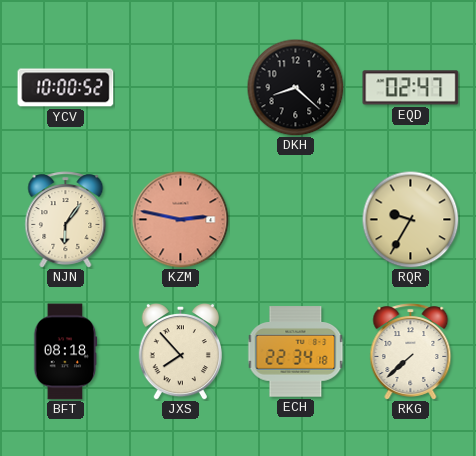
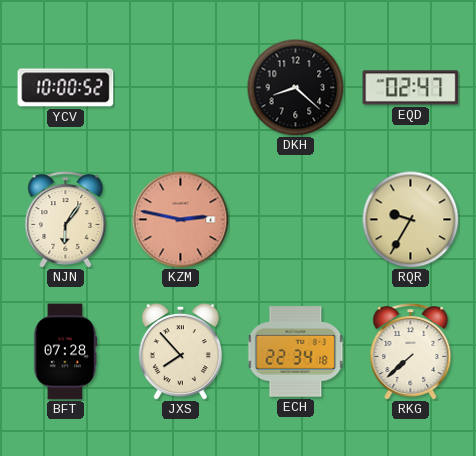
BFT: 08:18 -> 07:28
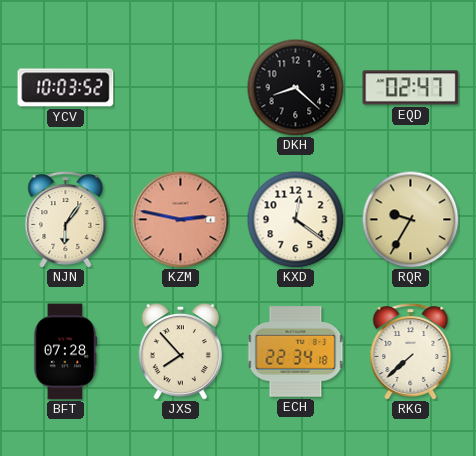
YCV: 10:00 -> 10:03
KXD: none -> 12:21
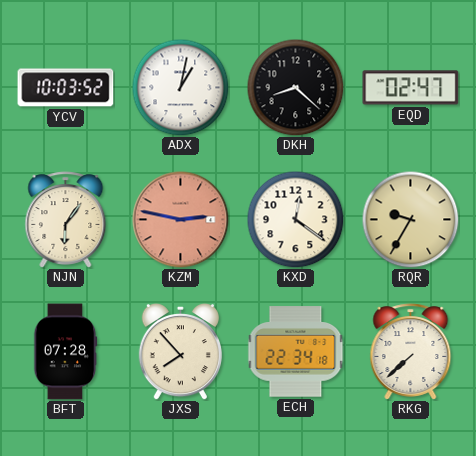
ADX: none -> 1:02
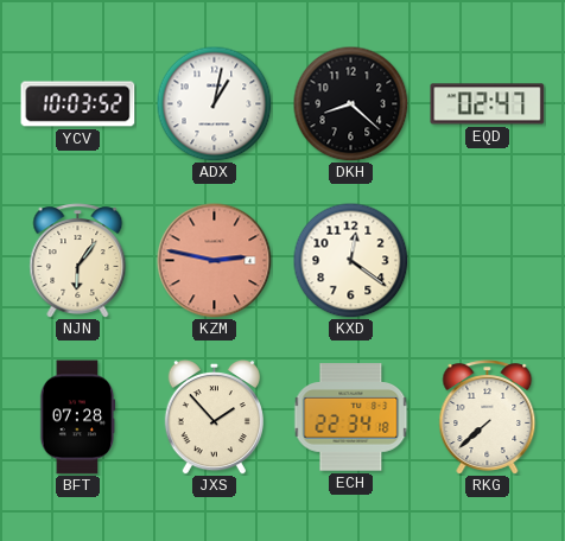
RQR: 9:35 -> none
JXS: 7:53 -> 1:53
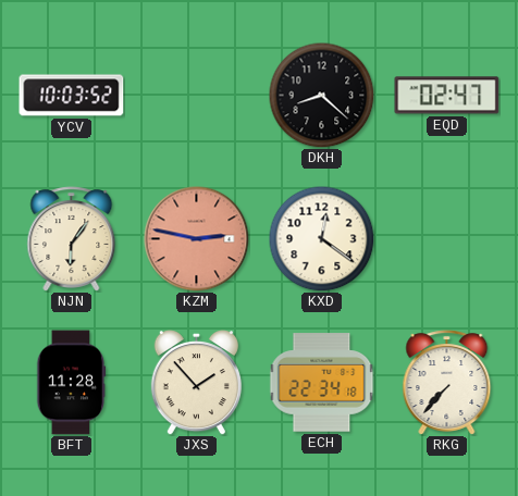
ADX: 1:02 -> none
BFT: 07:28 -> 11:28
RKG: 7:38 -> 7:37
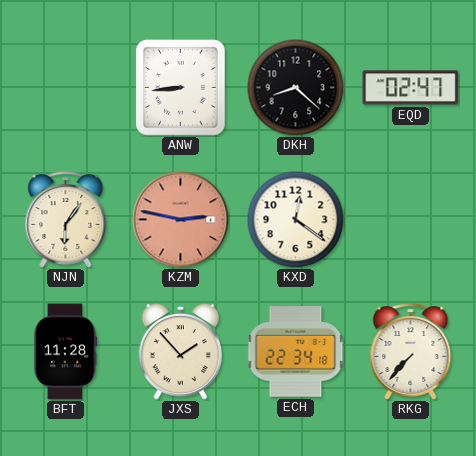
YCV: 10:03 -> none
ANW: none -> 8:44
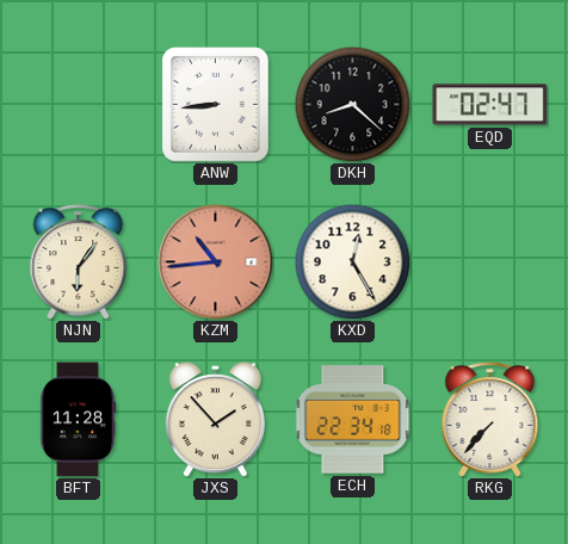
KZM: 2:47 -> 10:44
KXD: 12:21 -> 12:25
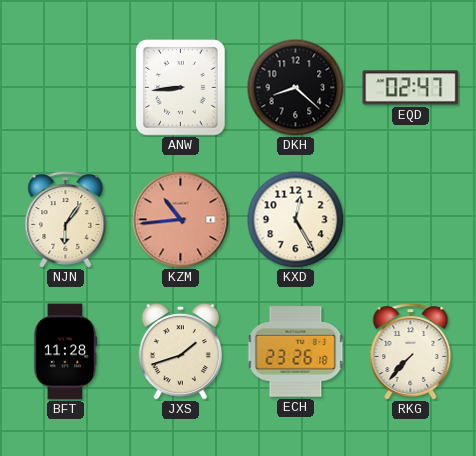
JXS: 1:53 -> 1:42
ECH: 22:34 -> 23:26
